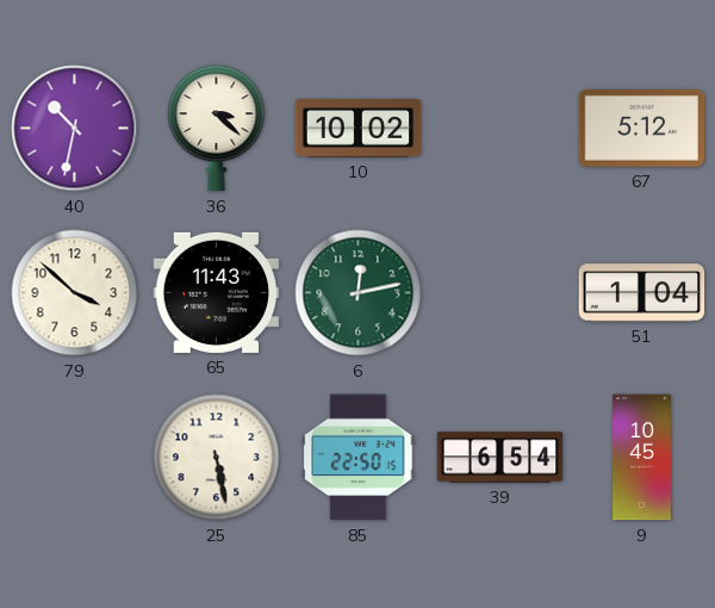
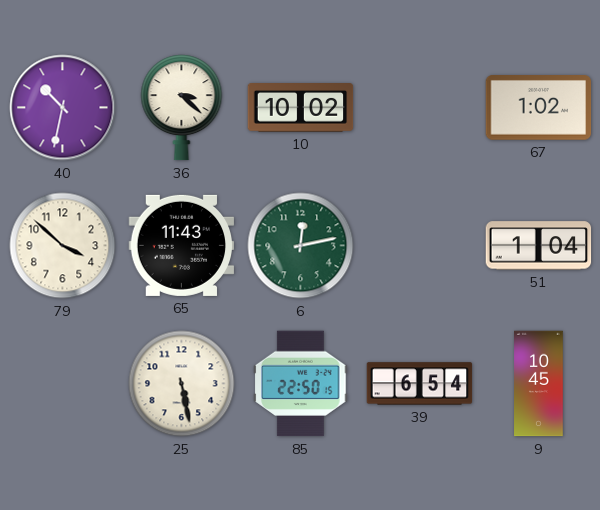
67: 5:12 -> 1:02
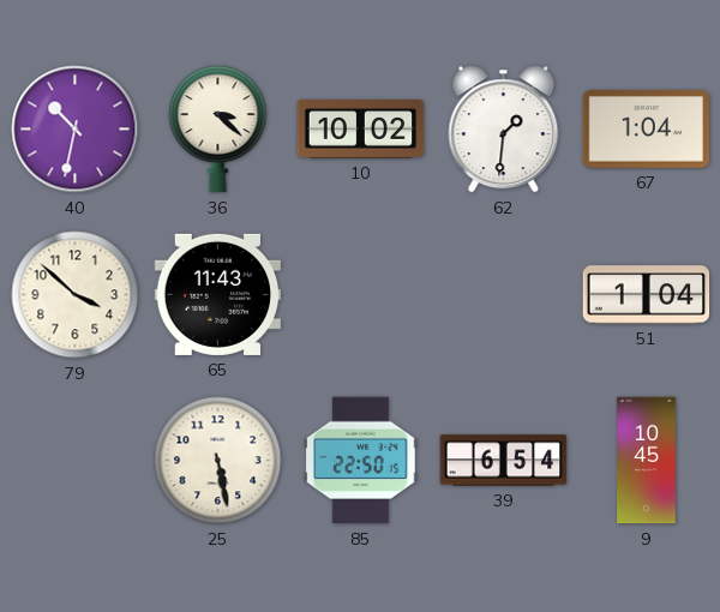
62: none -> 1:31
67: 1:02 -> 1:04
6: 12:13 -> none
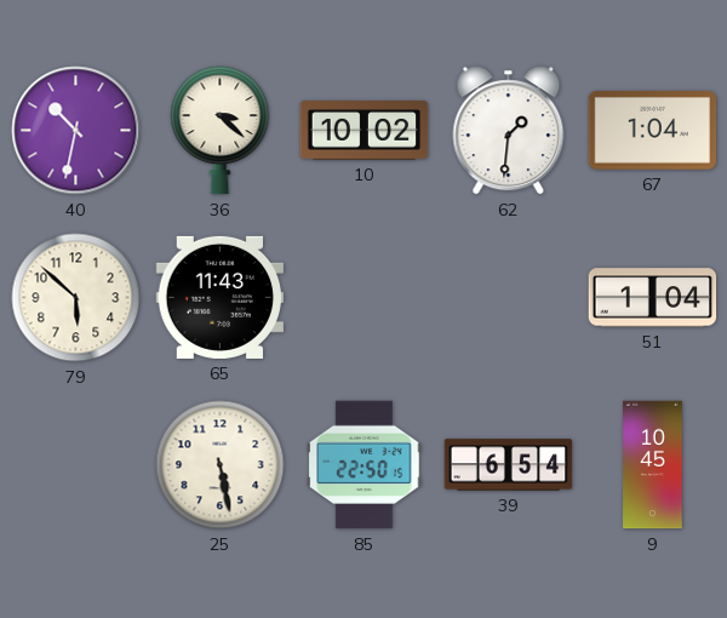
79: 3:52 -> 5:52
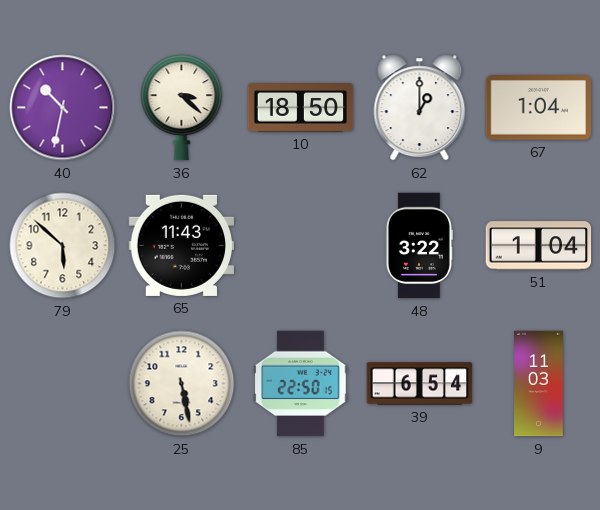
10: 10:02 -> 18:50
62: 1:31 -> 1:00
48: none -> 3:22
9: 10:45 -> 11:03
